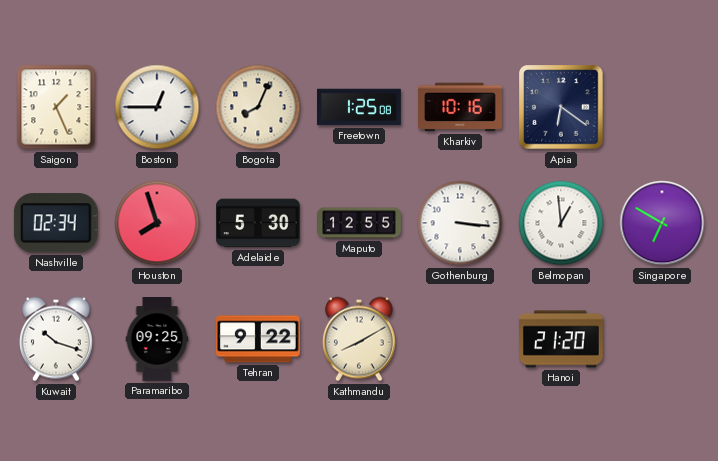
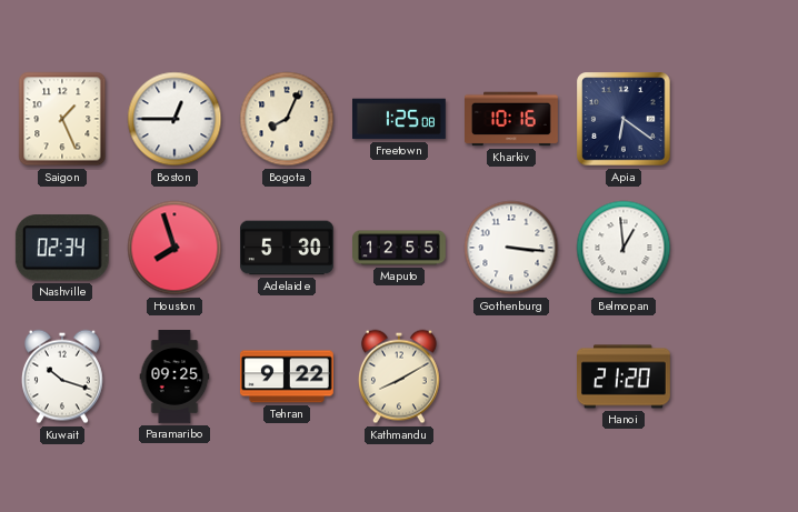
Singapore: 6:50 -> none
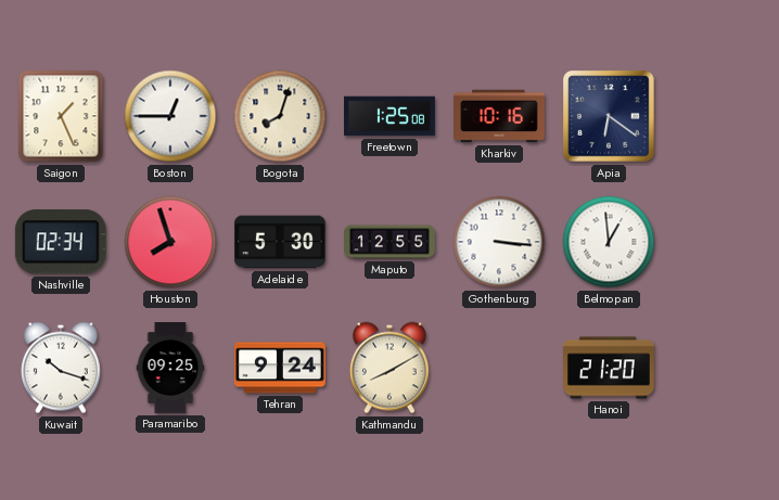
Bogota: 8:04 -> 8:03
Tehran: 9:22 -> 9:24
